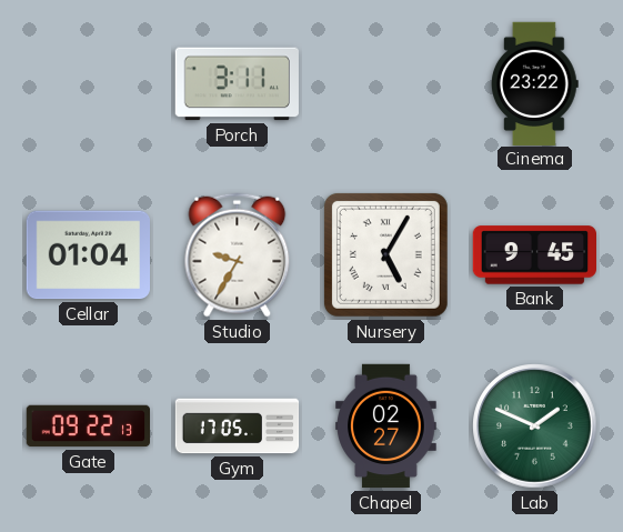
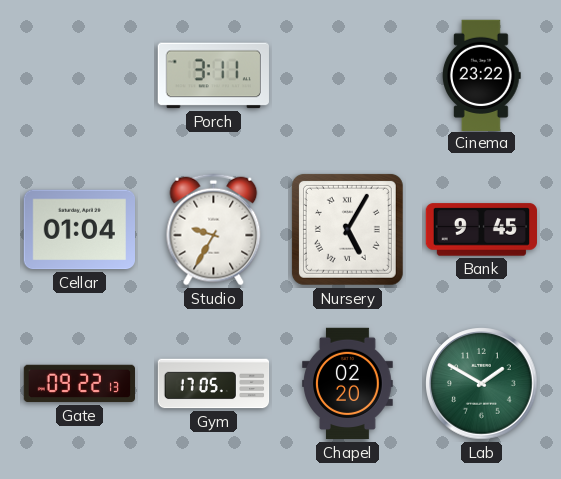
Chapel: 02:27 -> 02:20
Lab: 1:49 -> 1:50
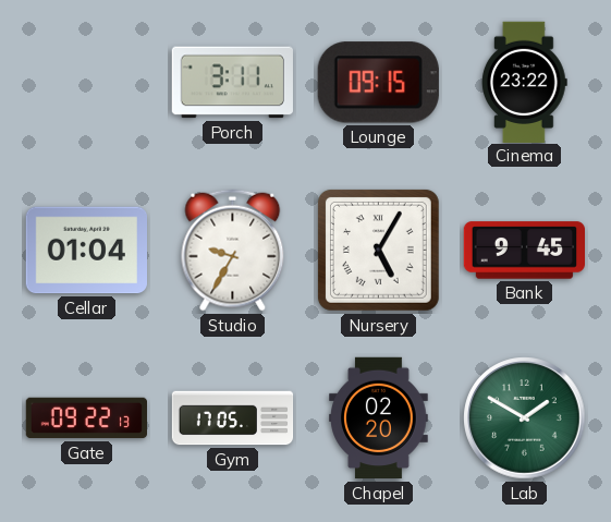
Lounge: none -> 09:15
